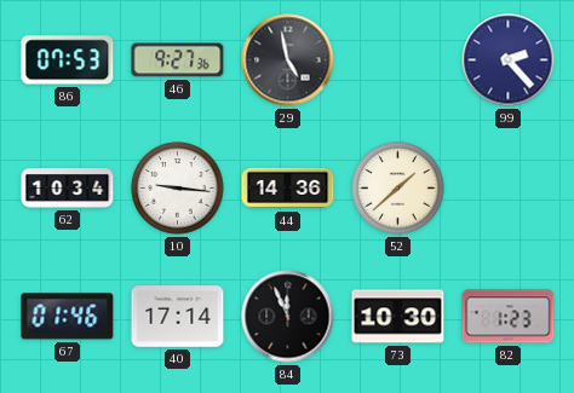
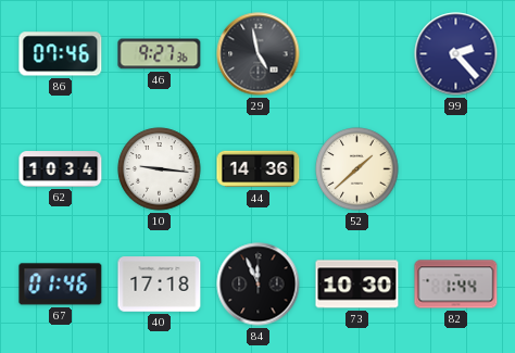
86: 07:53 -> 07:46
40: 17:14 -> 17:18
82: 1:23 -> 1:44
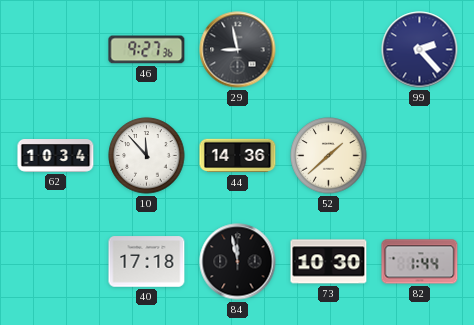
86: 07:46 -> none
29: 4:58 -> 8:58
10: 9:16 -> 11:53
67: 01:46 -> none
84: 11:56 -> 11:58
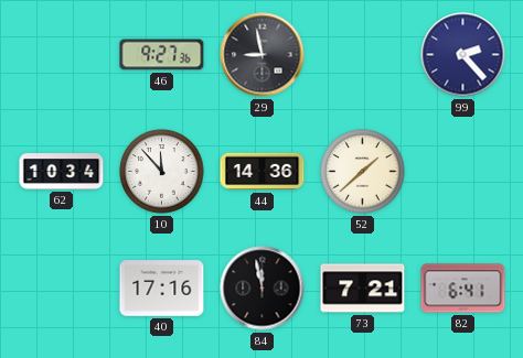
40: 17:18 -> 17:16
73: 10:30 -> 7:21
82: 1:44 -> 6:41
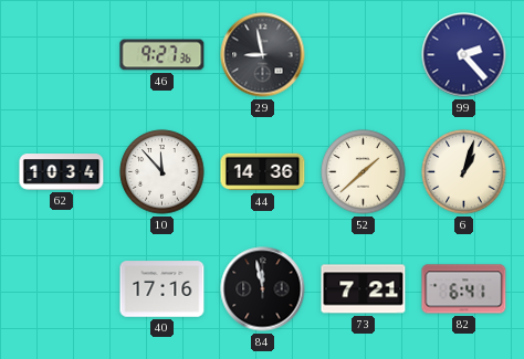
6: none -> 1:03
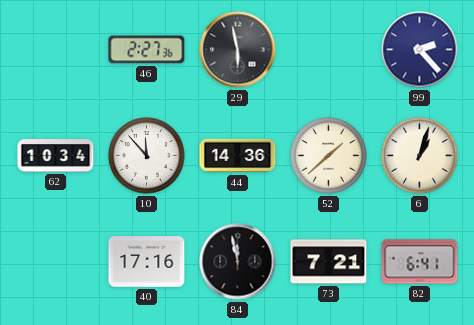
46: 9:27 -> 2:27
29: 8:58 -> 5:58
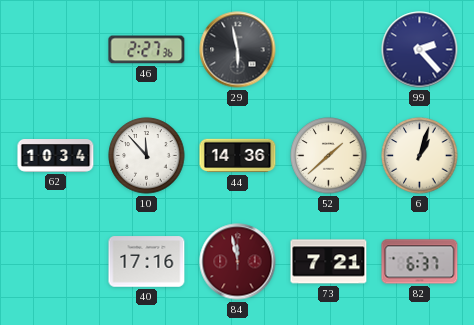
84 dial: black -> burgundy
82: 6:41 -> 6:37
